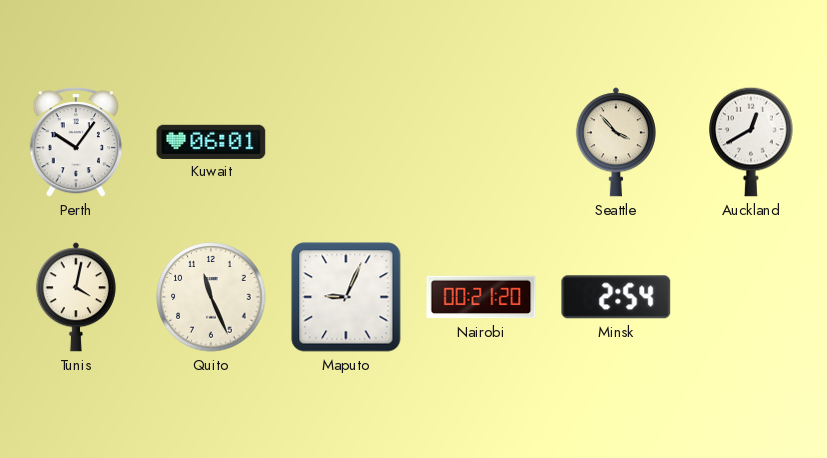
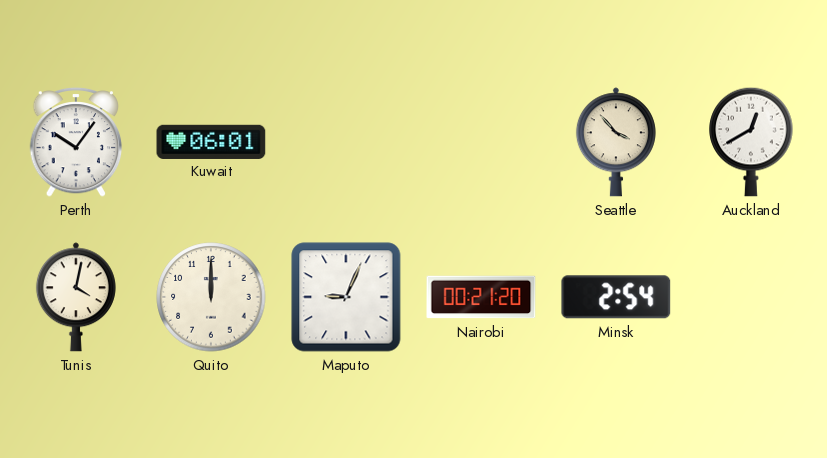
Quito: 11:26 -> 12:00
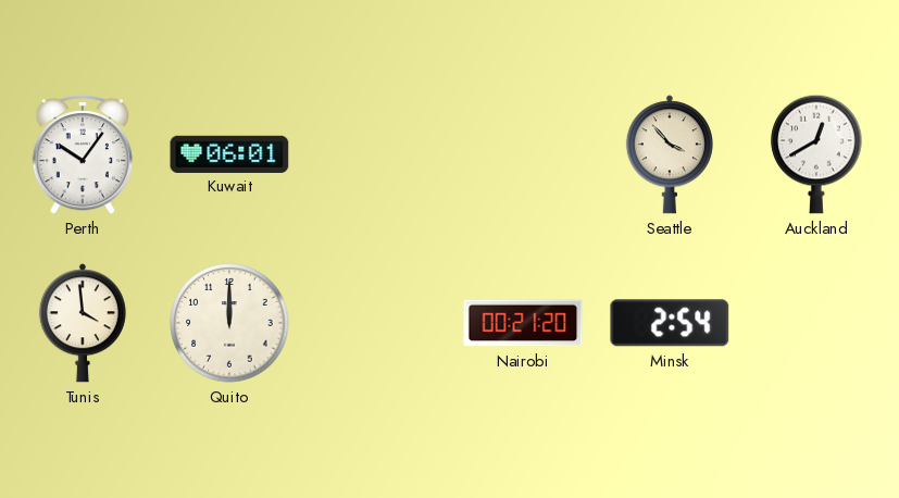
Tunis: 4:02 -> 3:59
Maputo: 9:04 -> none
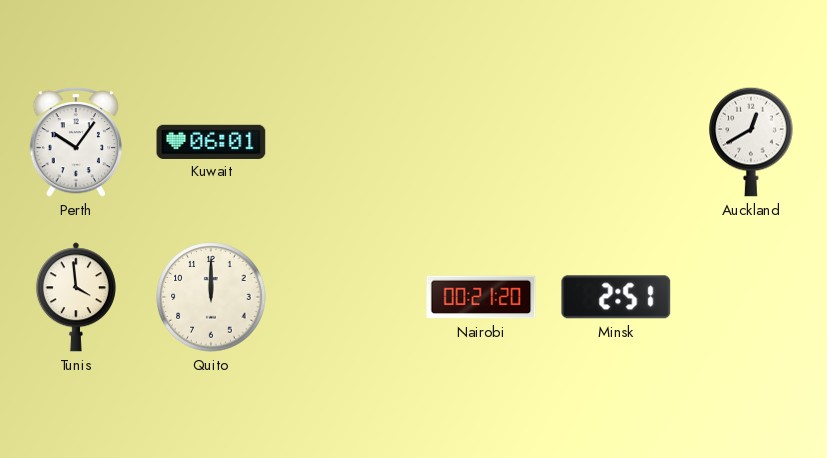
Seattle: 3:53 -> none
Minsk: 2:54 -> 2:51
